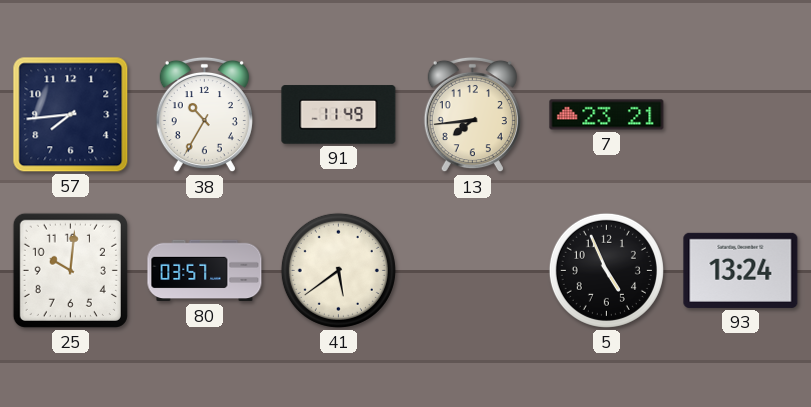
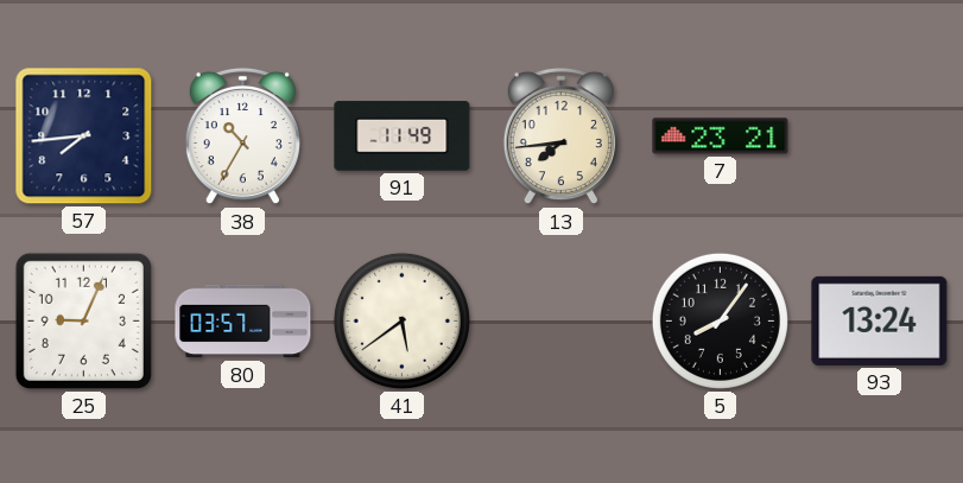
25: 10:01 -> 9:04
5: 4:56 -> 8:06
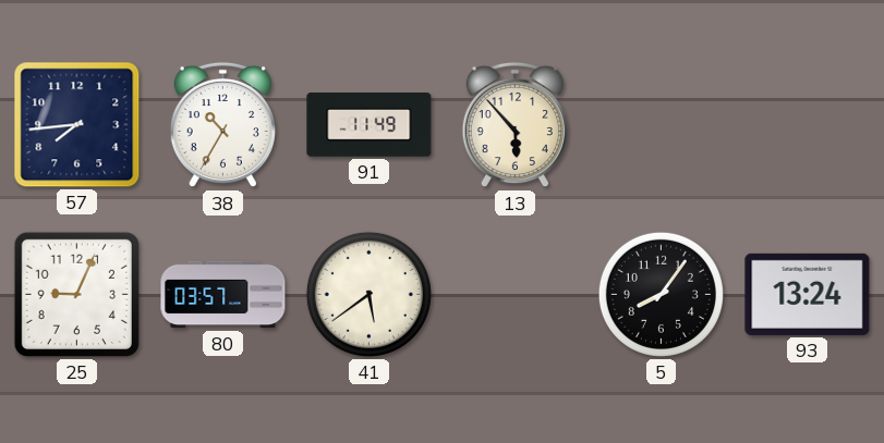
13: 7:44 -> 5:53
7: 23:21 -> none
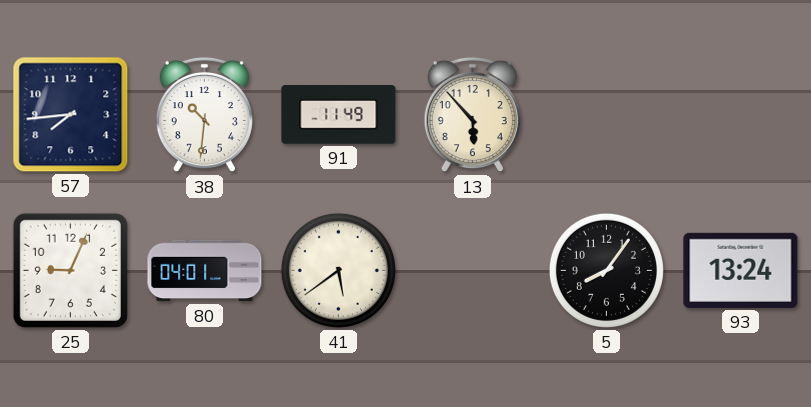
38: 10:35 -> 10:31
80: 03:57 -> 04:01
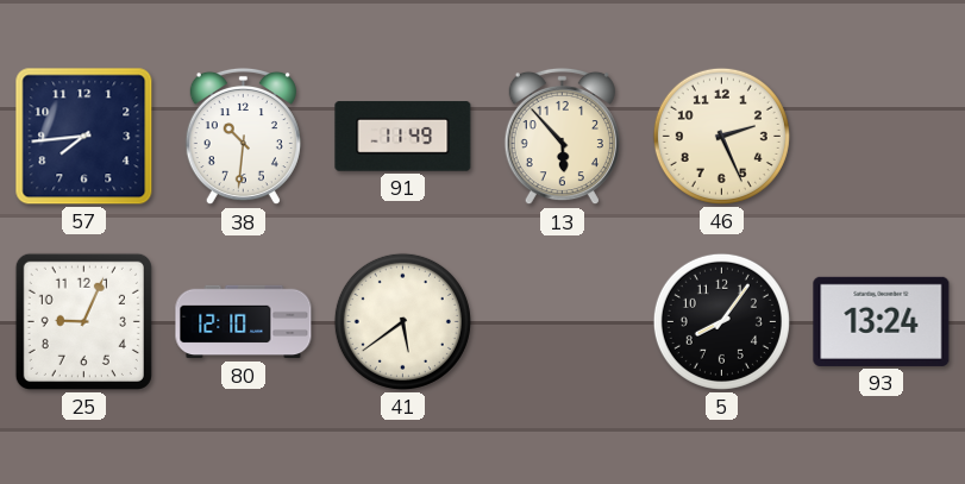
46: none -> 2:26
80: 04:01 -> 12:10
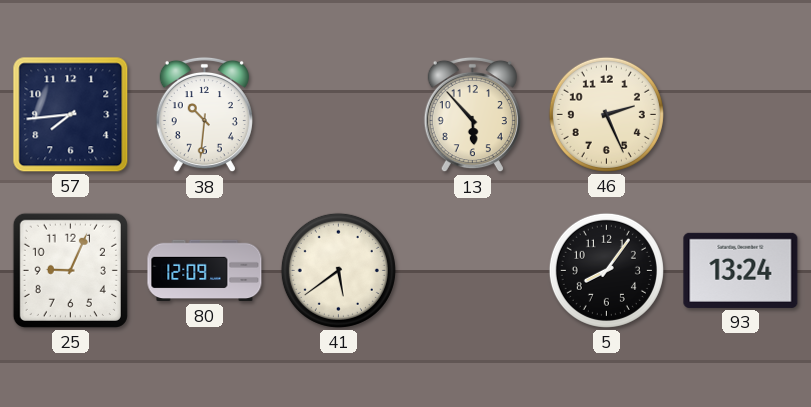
91: 11:49 -> none
80: 12:10 -> 12:09
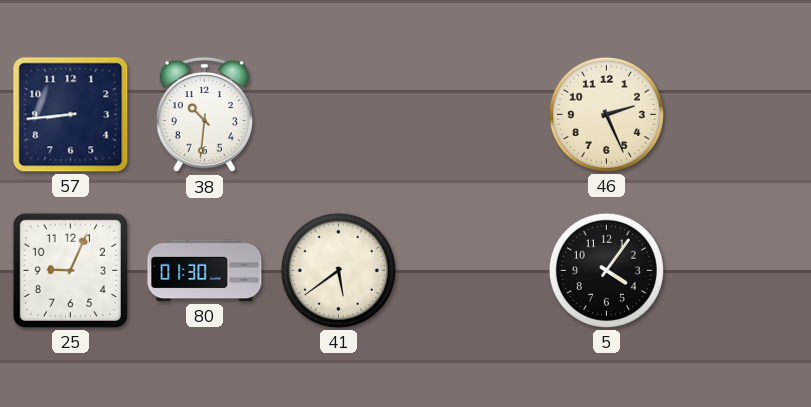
57: 7:44 -> 8:44
13: 5:53 -> none
80: 12:09 -> 01:30
5: 8:06 -> 4:06
93: 13:24 -> none
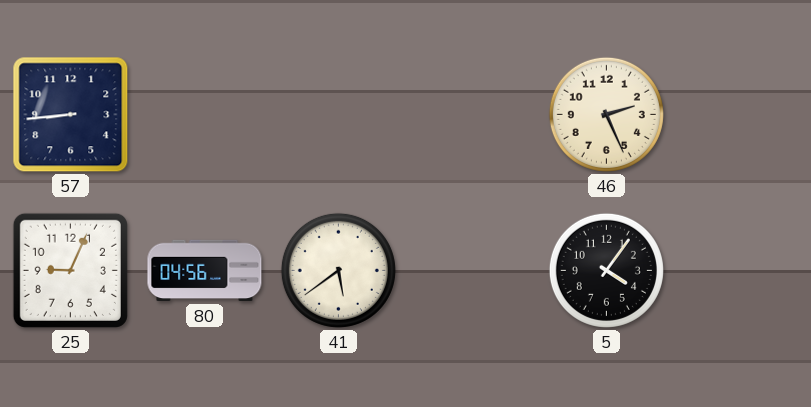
38: 10:31 -> none
80: 01:30 -> 04:56
